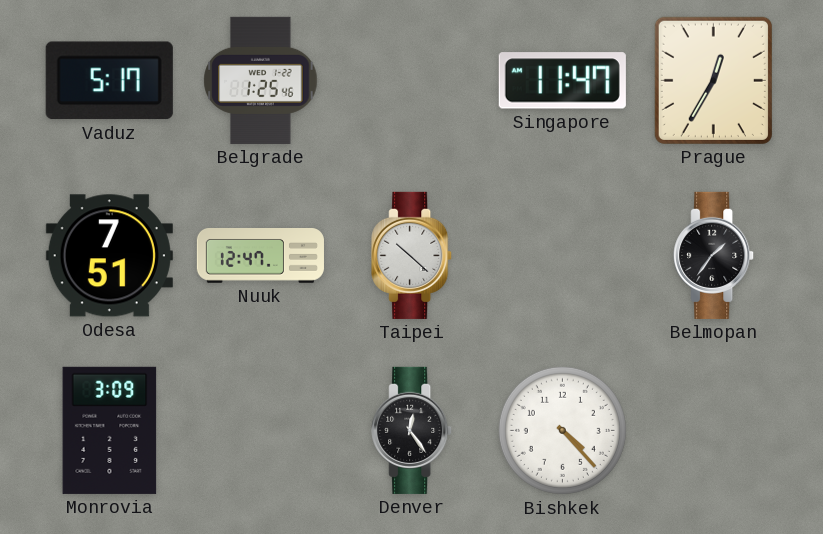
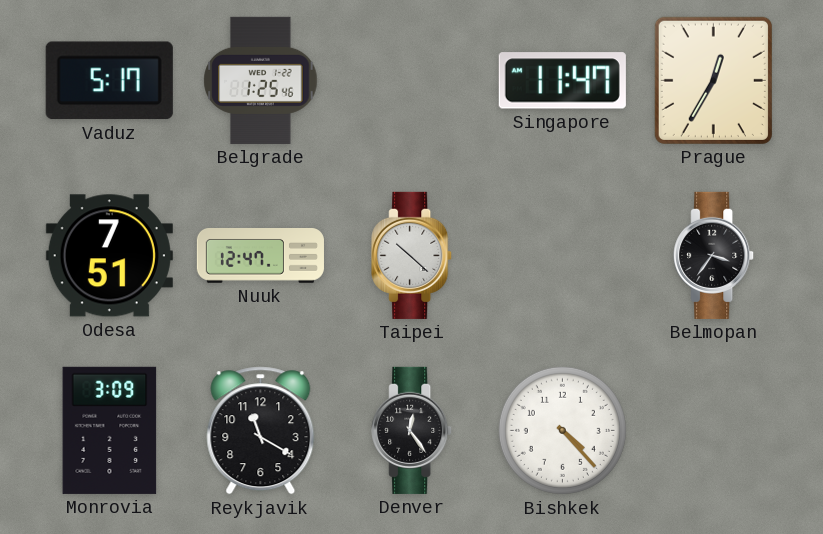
Belmopan: 1:36 -> 3:36
Reykjavik: none -> 11:20
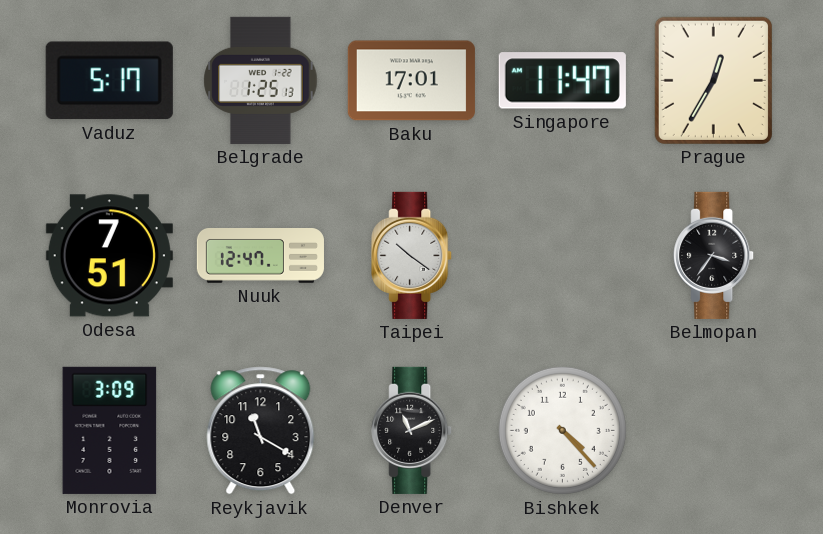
Belgrade: 1:25:46 -> 1:25:13
Baku: none -> 17:01
Taipei: 10:22 -> 10:21
Denver: 12:24 -> 11:11
